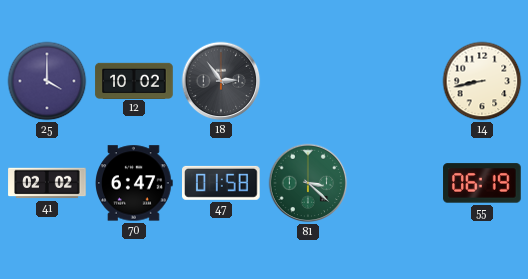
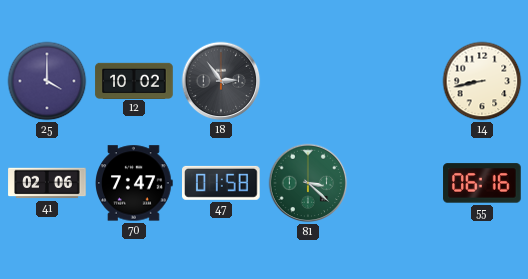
41: 02:02 -> 02:06
70: 6:47 -> 7:47
55: 06:19 -> 06:16
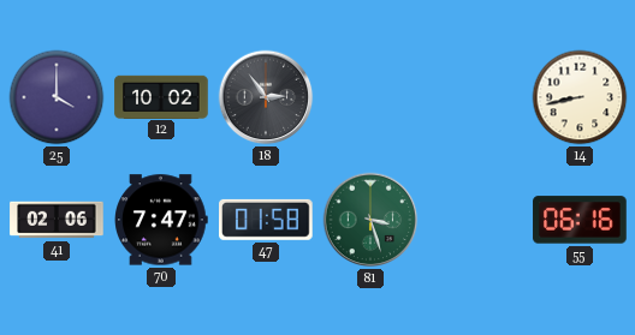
81: 3:22 -> 3:27
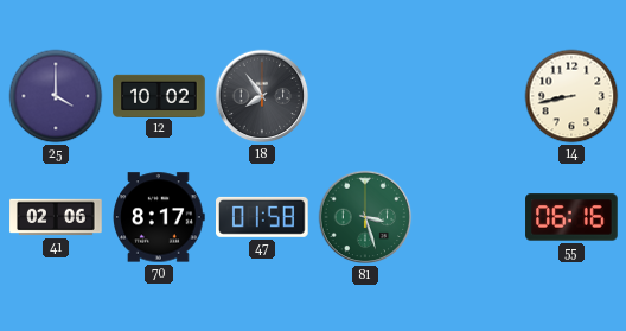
18: 2:54 -> 7:54
70: 7:47 -> 8:17
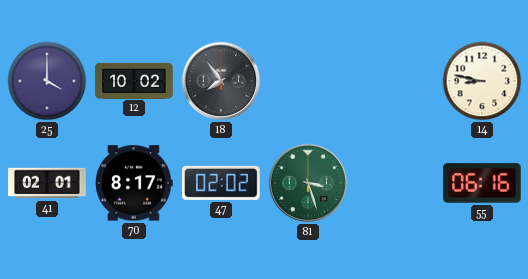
14: 8:43 -> 8:47
41: 02:06 -> 02:01
47: 01:58 -> 02:02
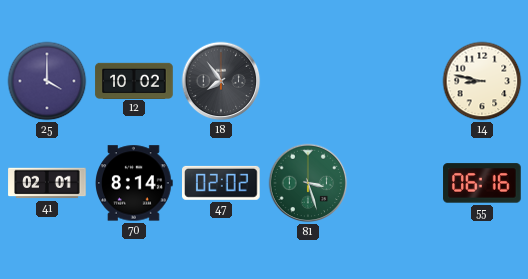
70: 8:17 -> 8:14
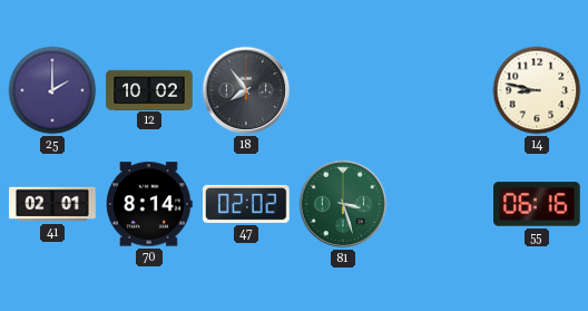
25: 4:00 -> 2:00
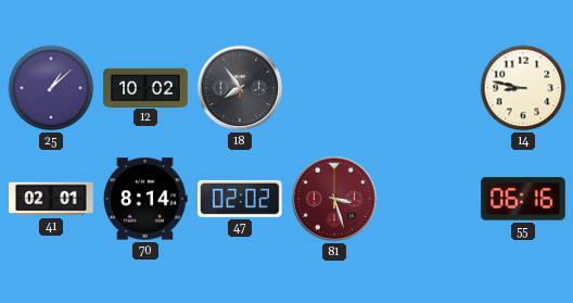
25: 2:00 -> 1:08
81 dial: green -> burgundy
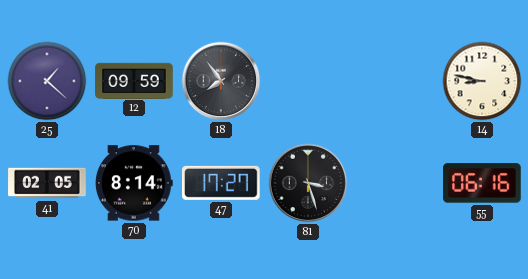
25: 1:08 -> 1:22
12: 10:02 -> 09:59
41: 02:01 -> 02:05
47: 02:02 -> 17:27
81 dial: burgundy -> black
